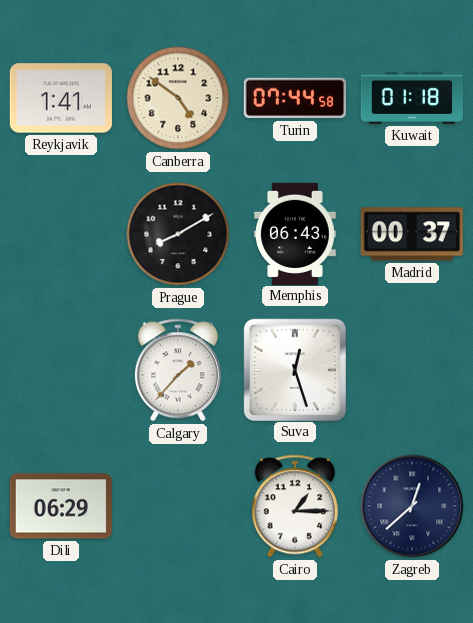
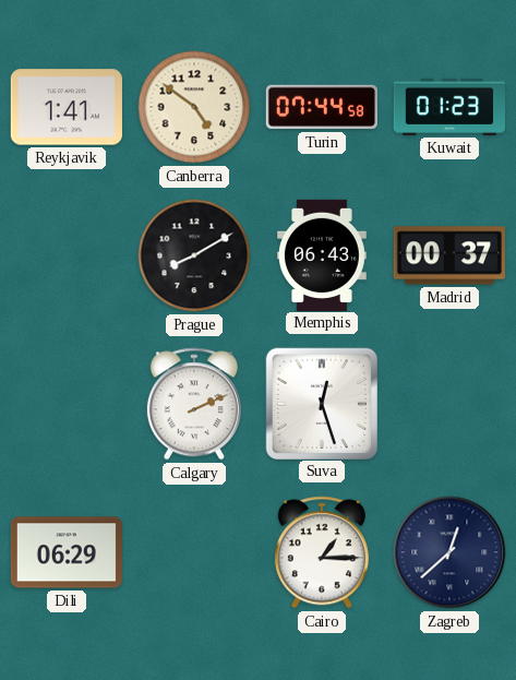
Kuwait: 01:18 -> 01:23
Calgary: 1:37 -> 2:11
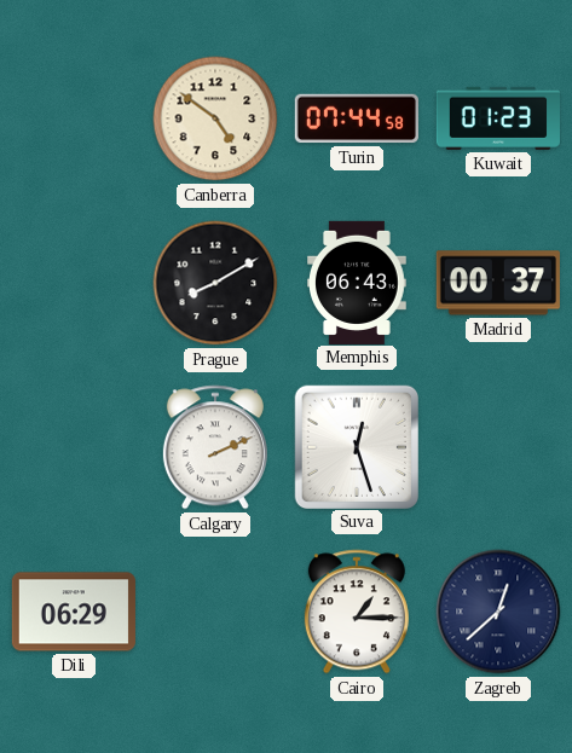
Reykjavik: 1:41 -> none
